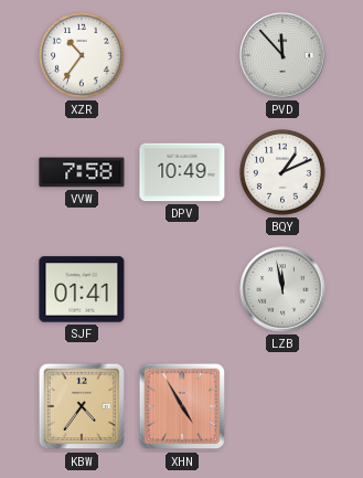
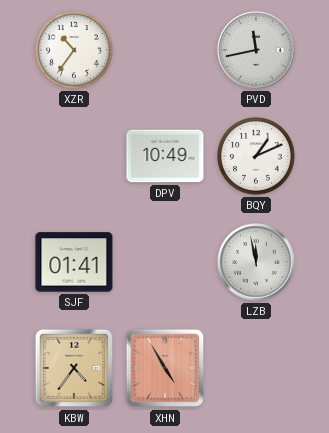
PVD: 11:53 -> 11:43
VVW: 7:58 -> none
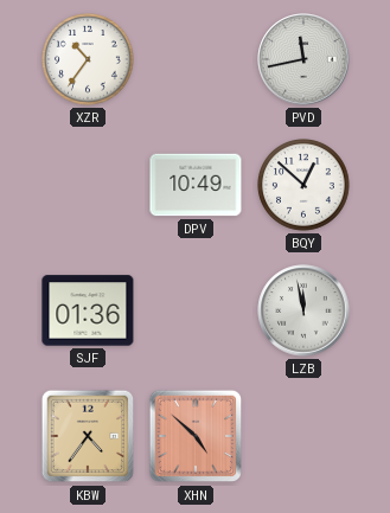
BQY: 1:11 -> 12:52
SJF: 01:41 -> 01:36
XHN: 4:55 -> 4:52
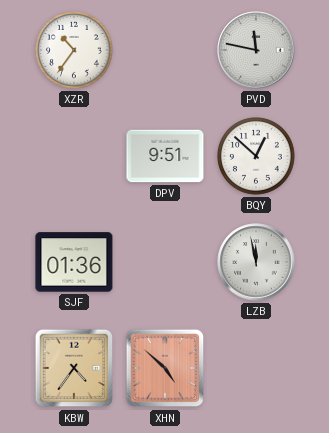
PVD: 11:43 -> 11:47
DPV: 10:49 -> 9:51
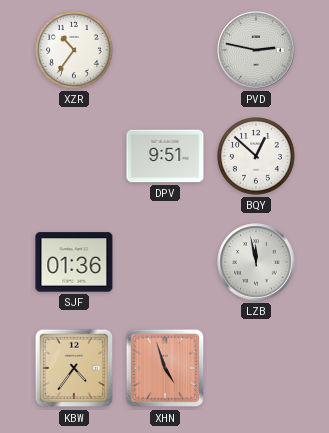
PVD: 11:47 -> 2:47
XHN: 4:52 -> 4:57
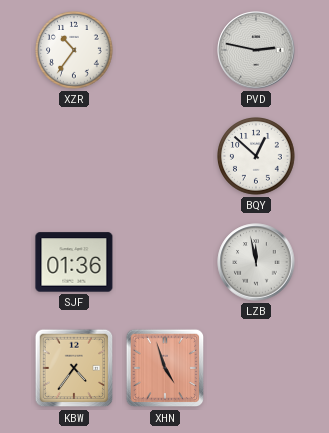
DPV: 9:51 -> none
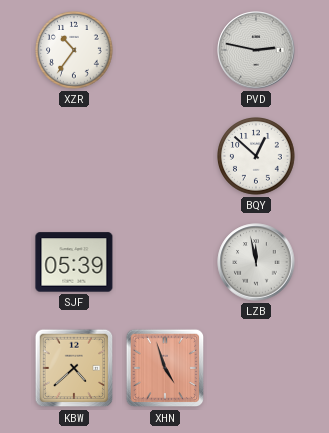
SJF: 01:36 -> 05:39
KBW: 4:36 -> 4:38
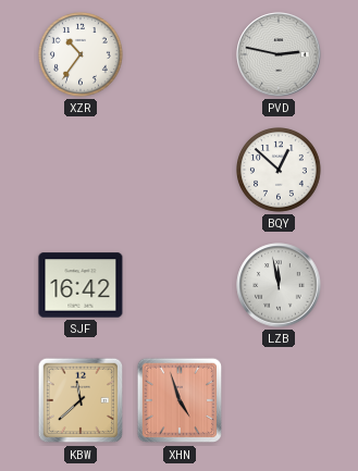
SJF: 05:39 -> 16:42
KBW: 4:38 -> 11:38
